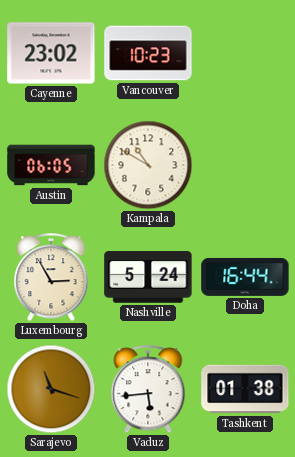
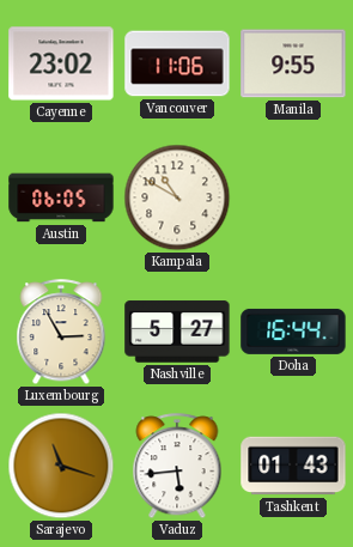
Vancouver: 10:23 -> 11:06
Manila: none -> 9:55
Nashville: 5:24 -> 5:27
Tashkent: 01:38 -> 01:43
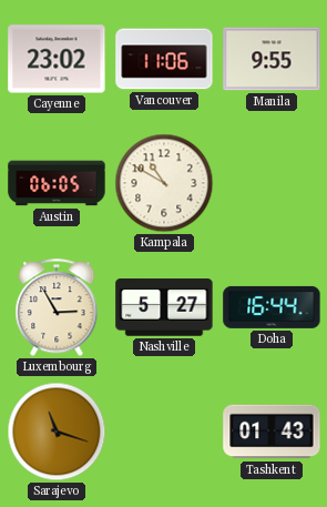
Vaduz: 5:44 -> none
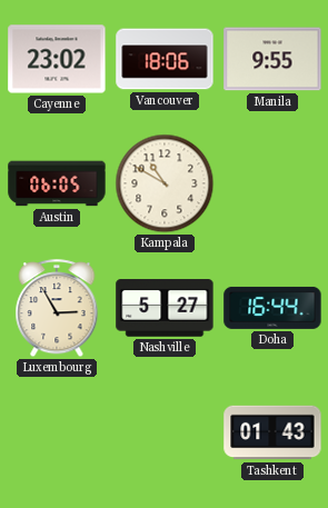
Vancouver: 11:06 -> 18:06
Sarajevo: 11:18 -> none
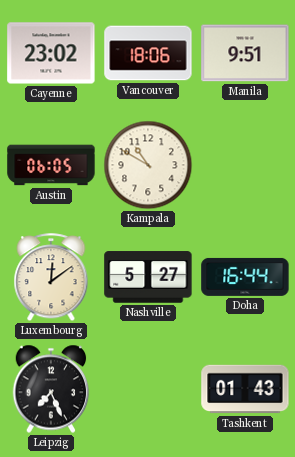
Manila: 9:55 -> 9:51
Luxembourg: 2:55 -> 12:09
Leipzig: none -> 7:26
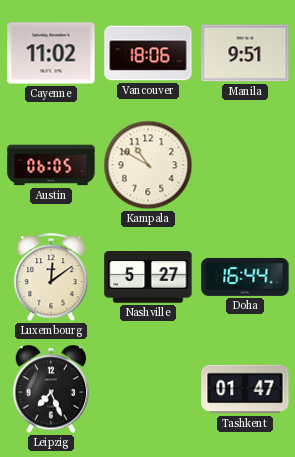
Cayenne: 23:02 -> 11:02
Tashkent: 01:43 -> 01:47
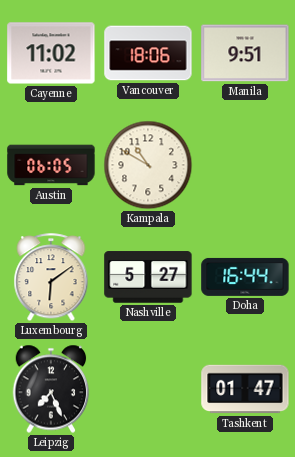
Luxembourg: 12:09 -> 6:09
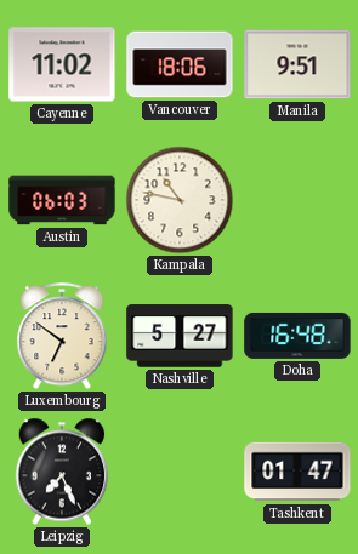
Austin: 06:05 -> 06:03
Kampala: 10:50 -> 10:47
Luxembourg: 6:09 -> 6:51
Doha: 16:44 -> 16:48
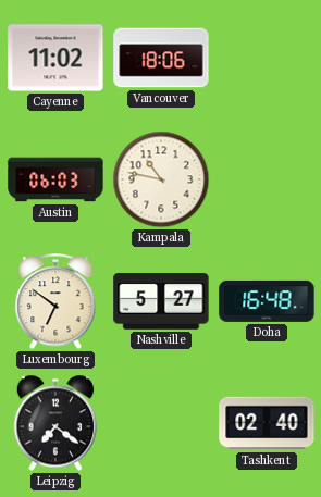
Manila: 9:51 -> none
Leipzig: 7:26 -> 7:21
Tashkent: 01:47 -> 02:40
